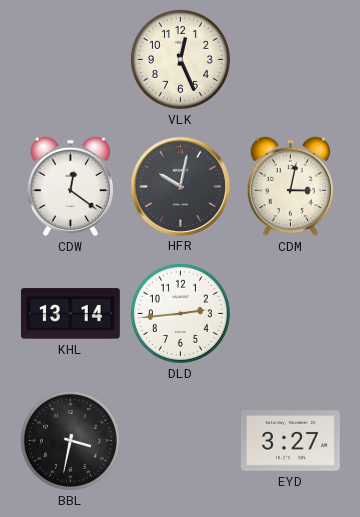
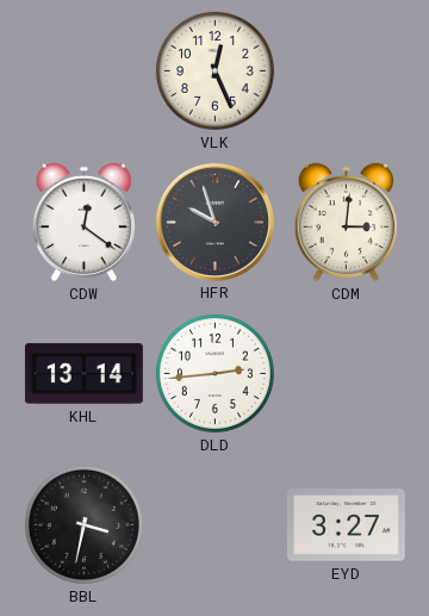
HFR: 10:02 -> 9:57
CDM: 3:02 -> 3:01
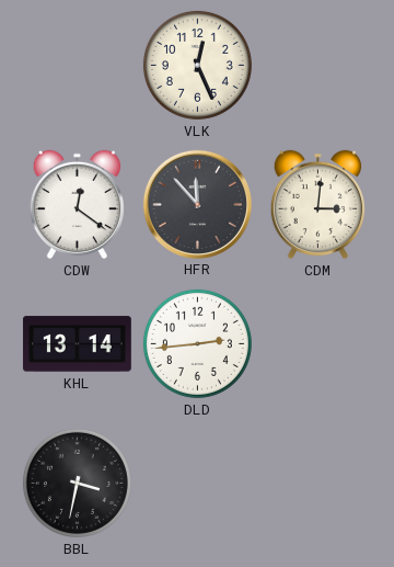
HFR: 9:57 -> 11:53
EYD: 3:27 -> none
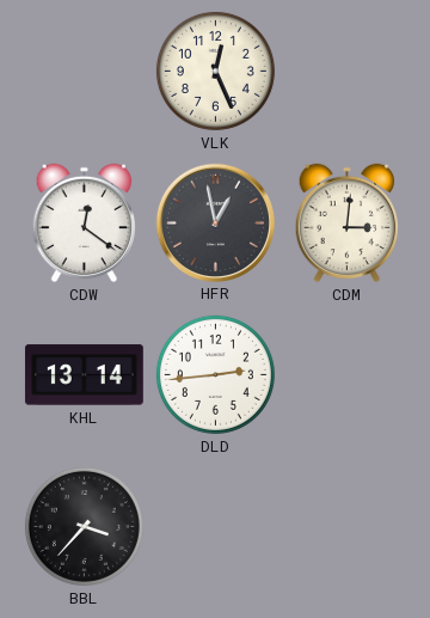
HFR: 11:53 -> 12:58
BBL: 3:32 -> 3:37
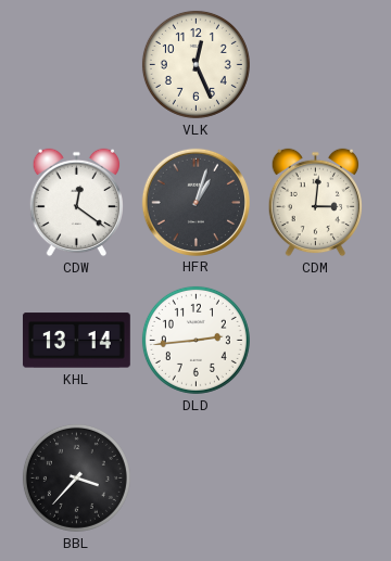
HFR: 12:58 -> 1:03
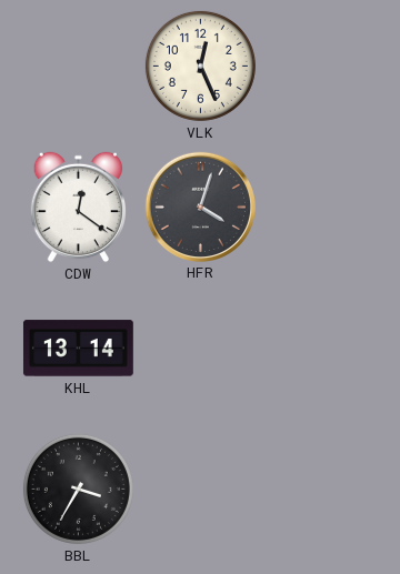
HFR: 1:03 -> 4:03
CDM: 3:01 -> none
DLD: 2:44 -> none
BBL: 3:37 -> 3:35
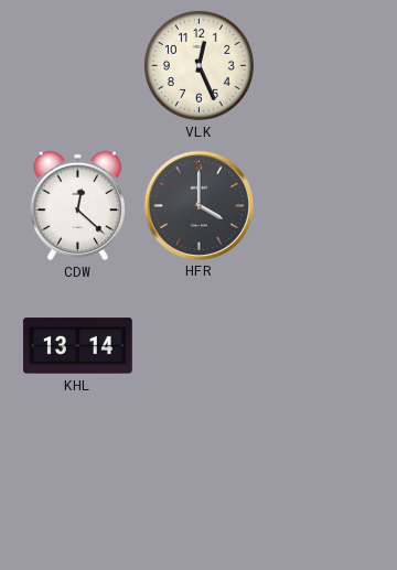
CDW: 12:21 -> 12:22
HFR: 4:03 -> 4:00
BBL: 3:35 -> none
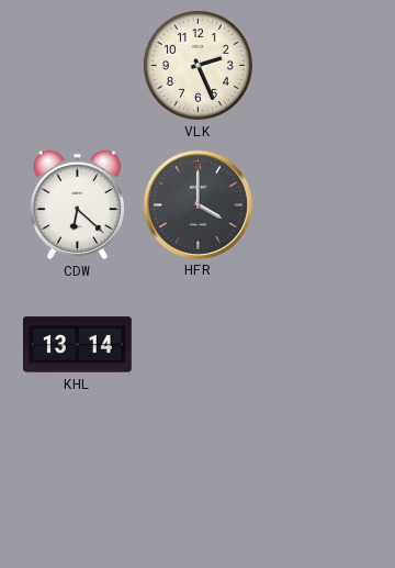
VLK: 12:26 -> 2:26
CDW: 12:22 -> 6:22
